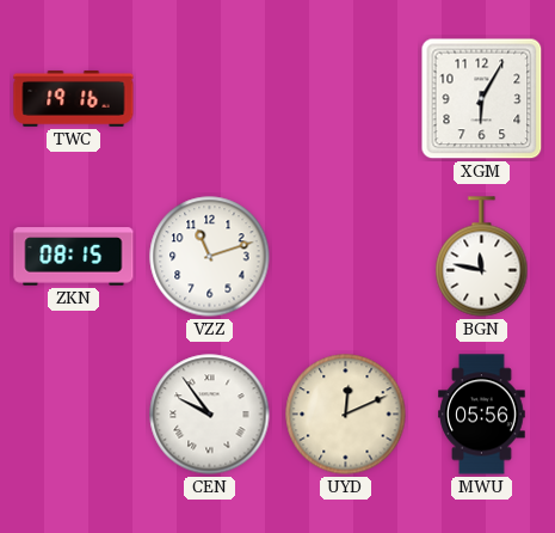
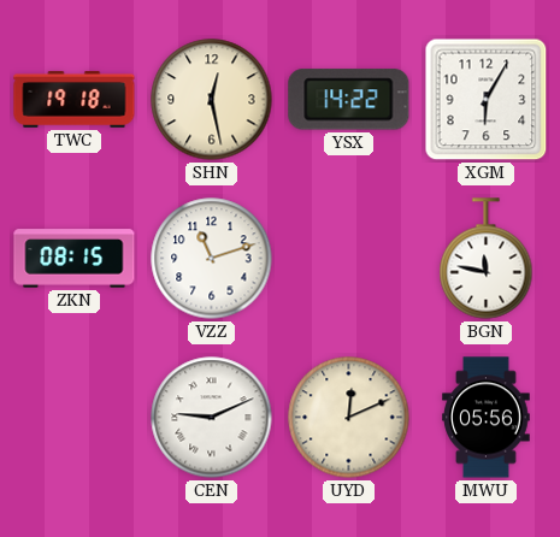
TWC: 19:16 -> 19:18
SHN: none -> 12:28
YSX: none -> 14:22
CEN: 9:54 -> 9:11
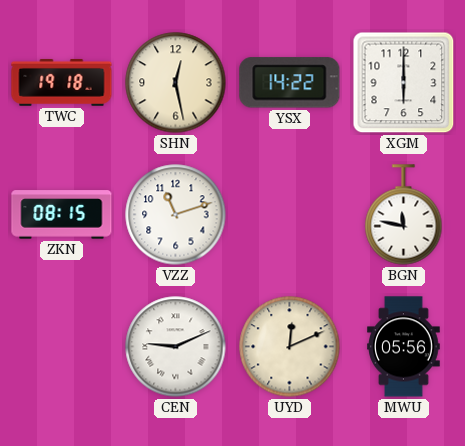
XGM: 6:05 -> 6:00
